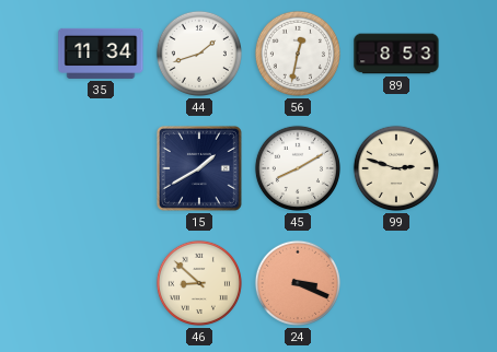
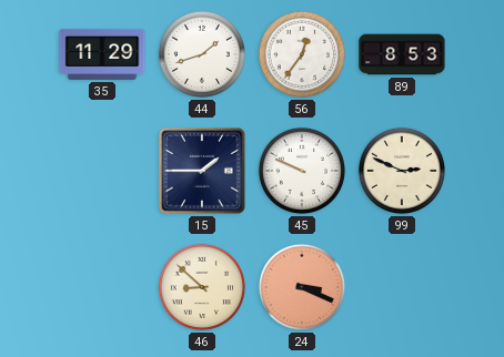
35: 11:34 -> 11:29
56: 12:32 -> 12:36
15: 1:40 -> 1:45
45: 8:10 -> 9:49
99: 2:48 -> 2:49
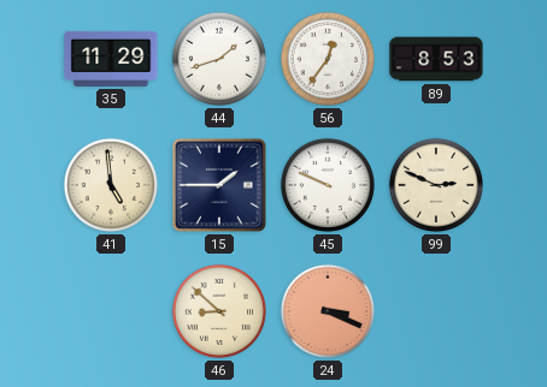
41: none -> 4:59
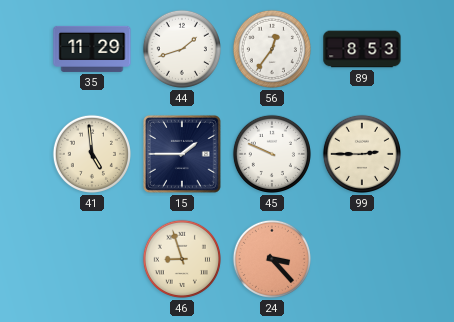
99: 2:49 -> 2:45
46: 8:52 -> 8:57
24: 3:19 -> 3:23
